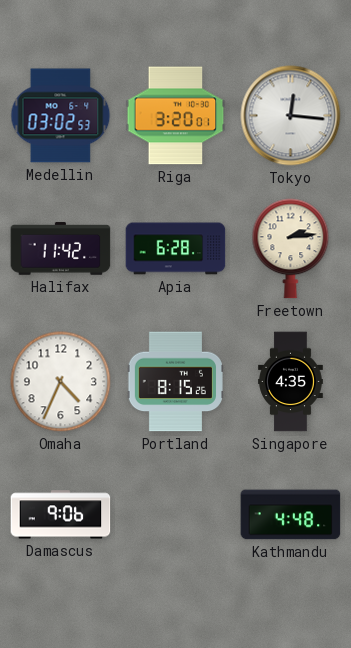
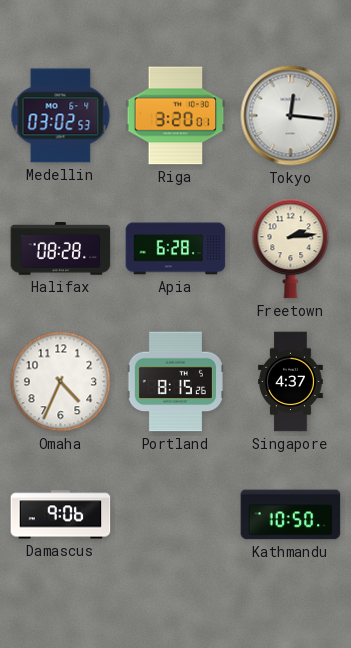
Halifax: 11:42 -> 08:28
Singapore: 4:35 -> 4:37
Kathmandu: 4:48 -> 10:50
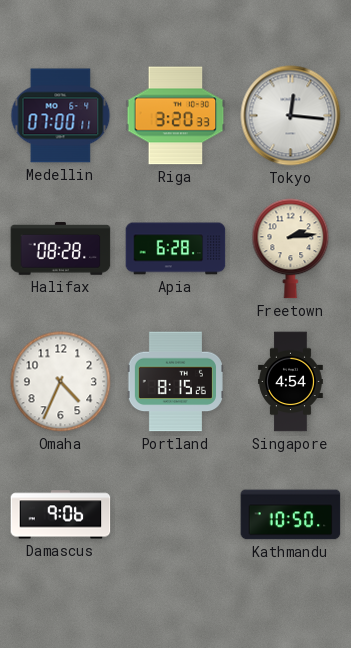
Medellin: 03:02 -> 07:00
Riga: 3:20:01 -> 3:20:33
Singapore: 4:37 -> 4:54
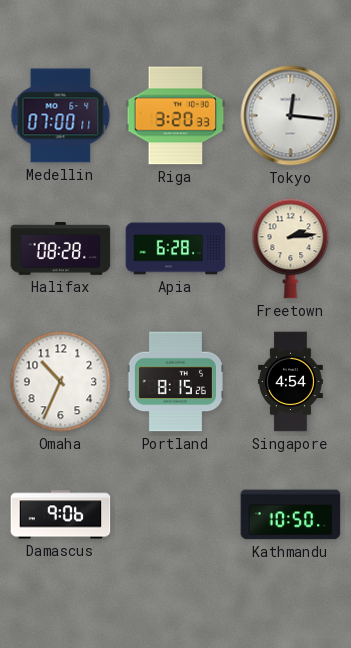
Omaha: 4:34 -> 10:34
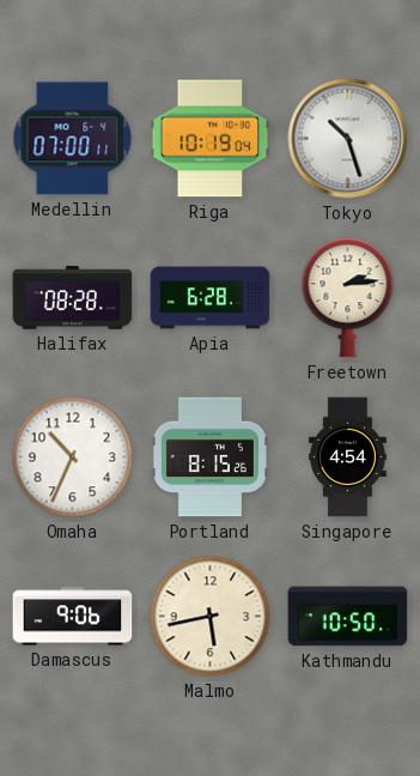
Riga: 3:20 -> 10:19
Tokyo: 12:16 -> 10:27
Malmo: none -> 5:43
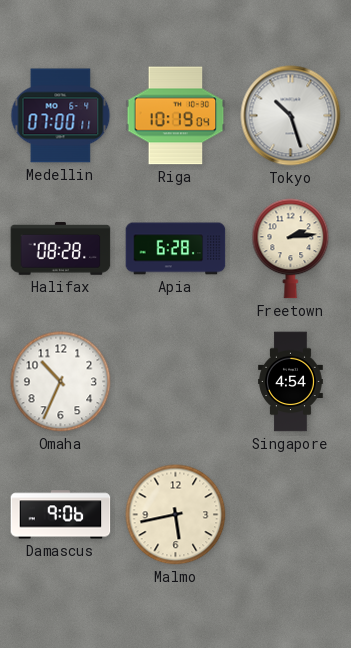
Portland: 8:15 -> none
Kathmandu: 10:50 -> none
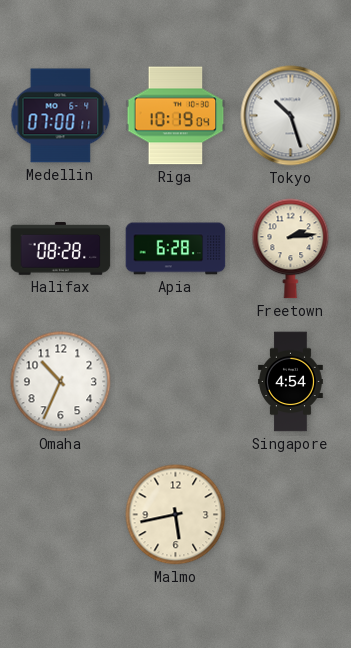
Damascus: 9:06 -> none
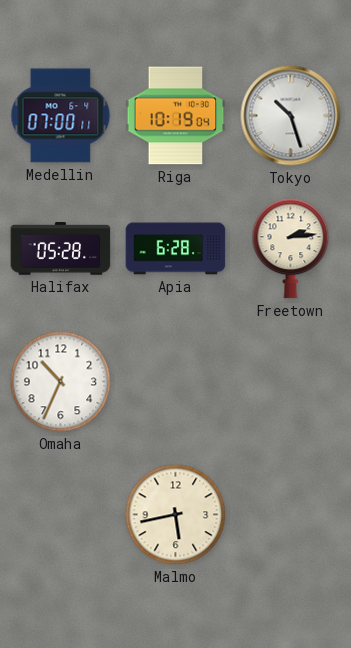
Halifax: 08:28 -> 05:28
Singapore: 4:54 -> none
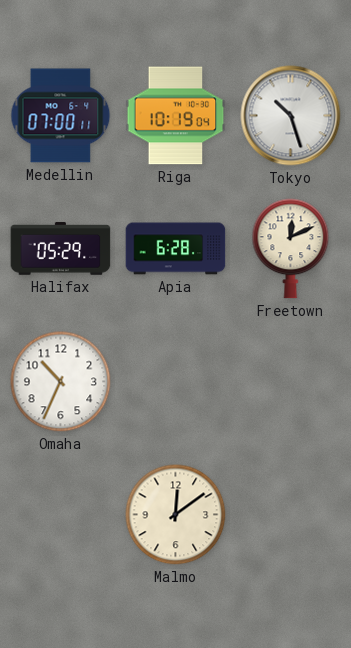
Halifax: 05:28 -> 05:29
Freetown: 2:14 -> 12:11
Malmo: 5:43 -> 12:09
